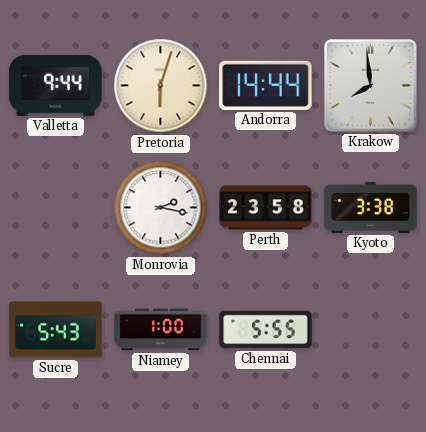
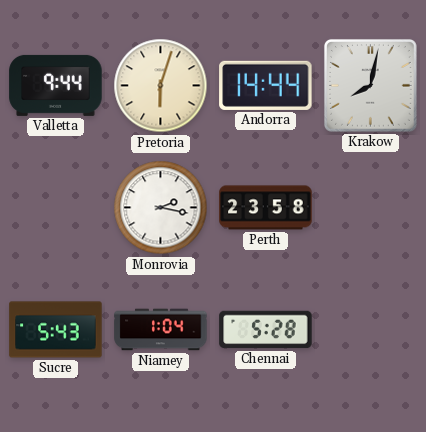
Krakow: 7:59 -> 8:02
Kyoto: 3:38 -> none
Niamey: 1:00 -> 1:04
Chennai: 5:55 -> 5:28
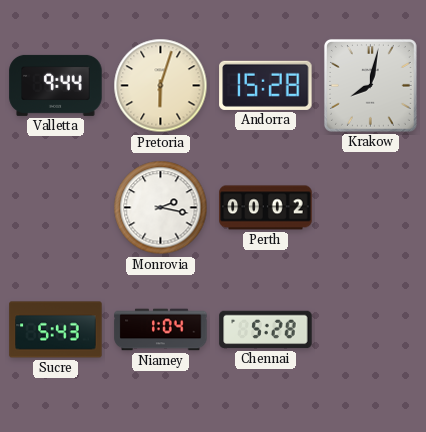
Andorra: 14:44 -> 15:28
Perth: 23:58 -> 00:02
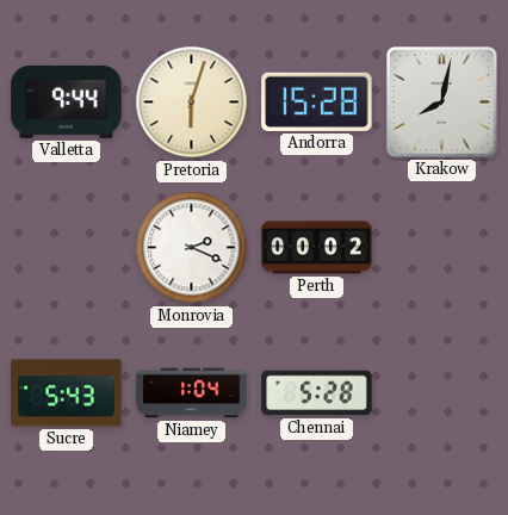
Monrovia: 2:17 -> 2:19
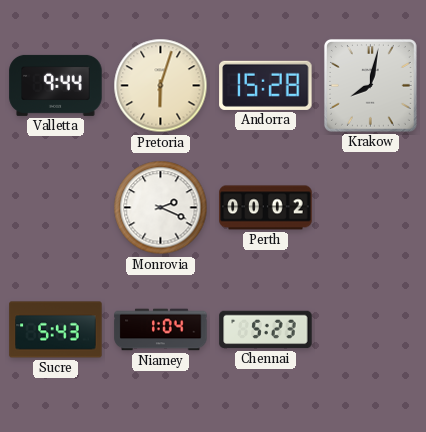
Chennai: 5:28 -> 5:23
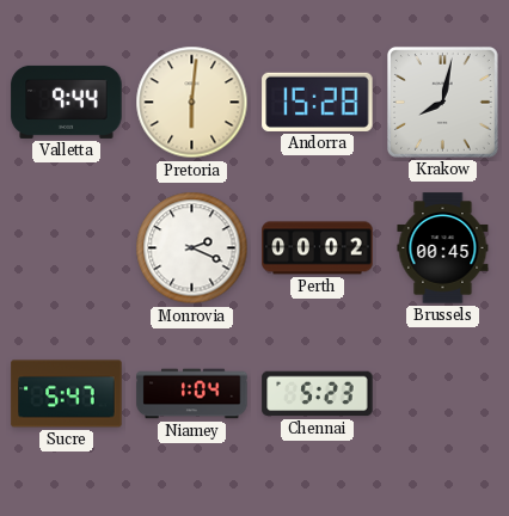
Pretoria: 6:03 -> 6:01
Brussels: none -> 00:45
Sucre: 5:43 -> 5:47
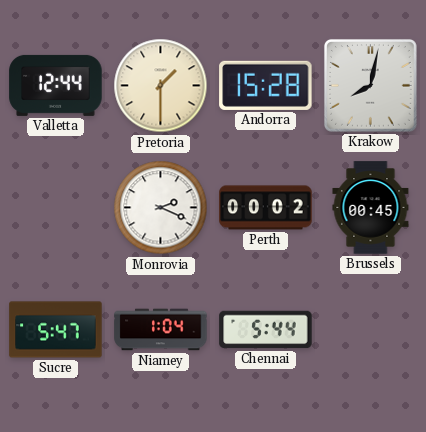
Valletta: 9:44 -> 12:44
Pretoria: 6:01 -> 1:30
Chennai: 5:23 -> 5:44
